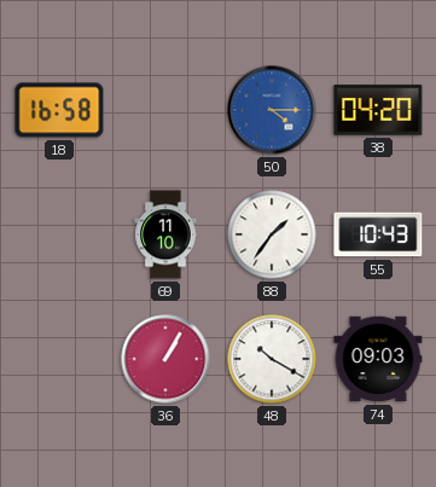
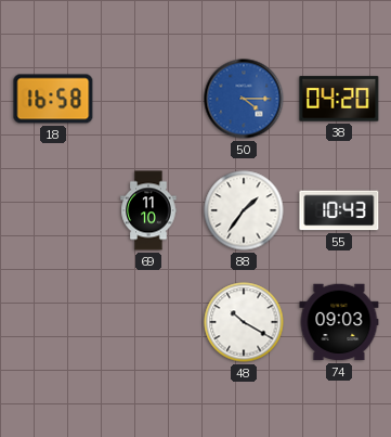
36: 1:05 -> none
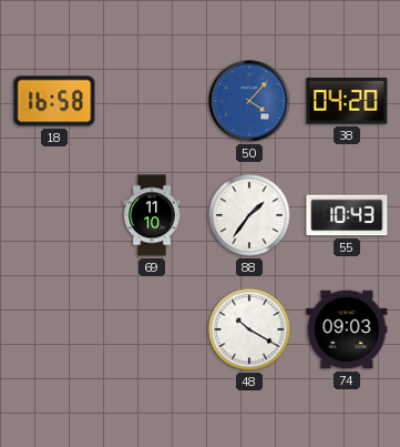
50: 4:15 -> 4:07
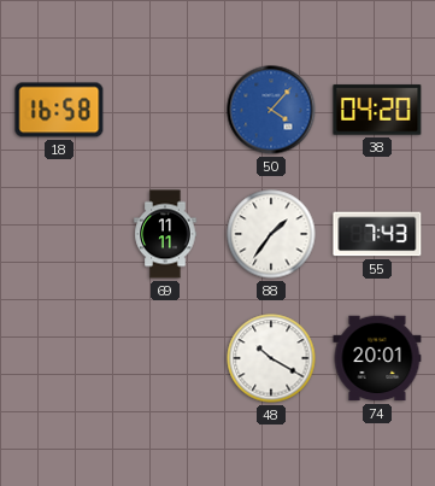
69: 11:10 -> 11:11
55: 10:43 -> 7:43
74: 09:03 -> 20:01
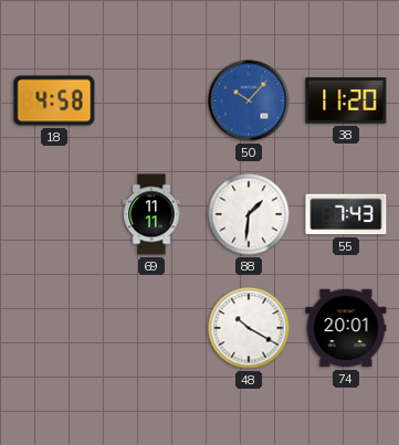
18: 16:58 -> 4:58
50: 4:07 -> 10:07
38: 04:20 -> 11:20
88: 1:36 -> 1:31
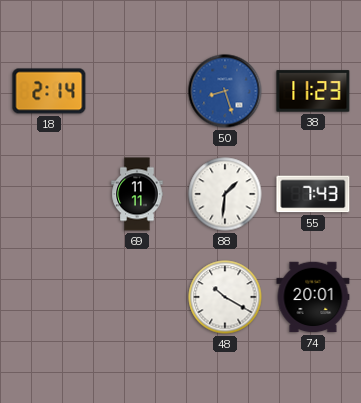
18: 4:58 -> 2:14
50: 10:07 -> 8:27
38: 11:20 -> 11:23
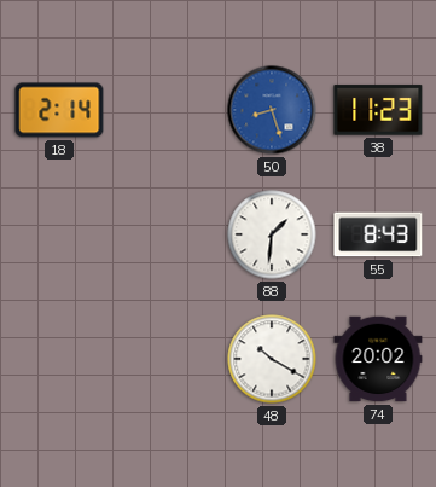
69: 11:11 -> none
55: 7:43 -> 8:43
74: 20:01 -> 20:02
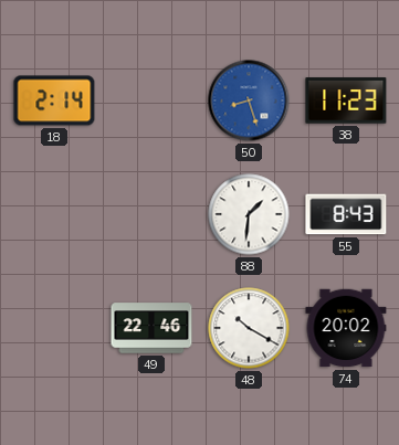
49: none -> 22:46
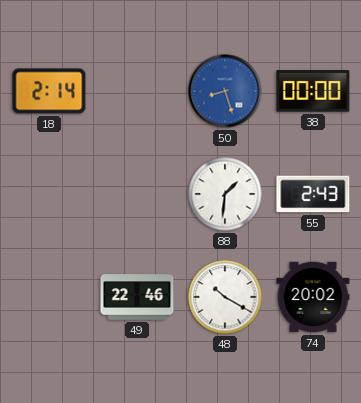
38: 11:23 -> 00:00
55: 8:43 -> 2:43
